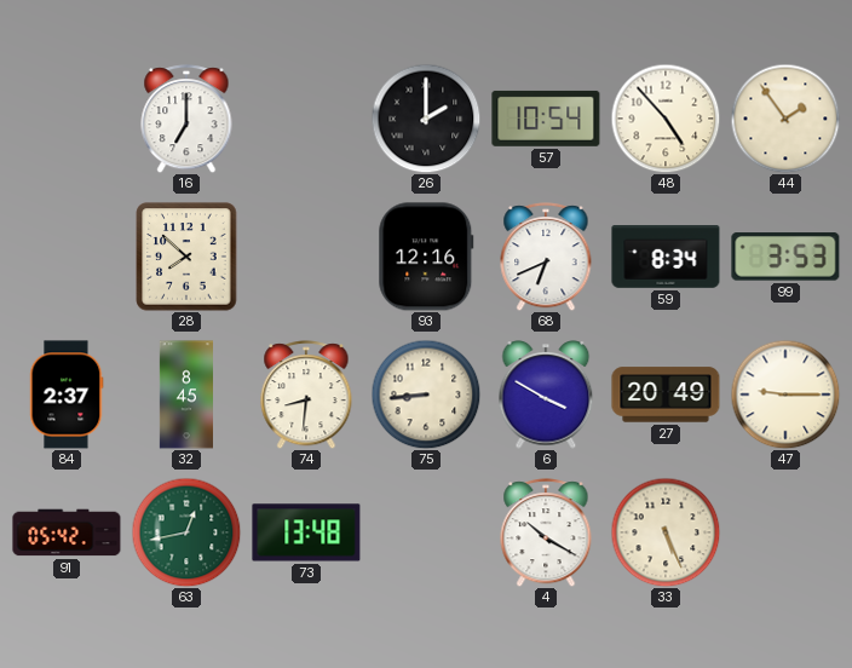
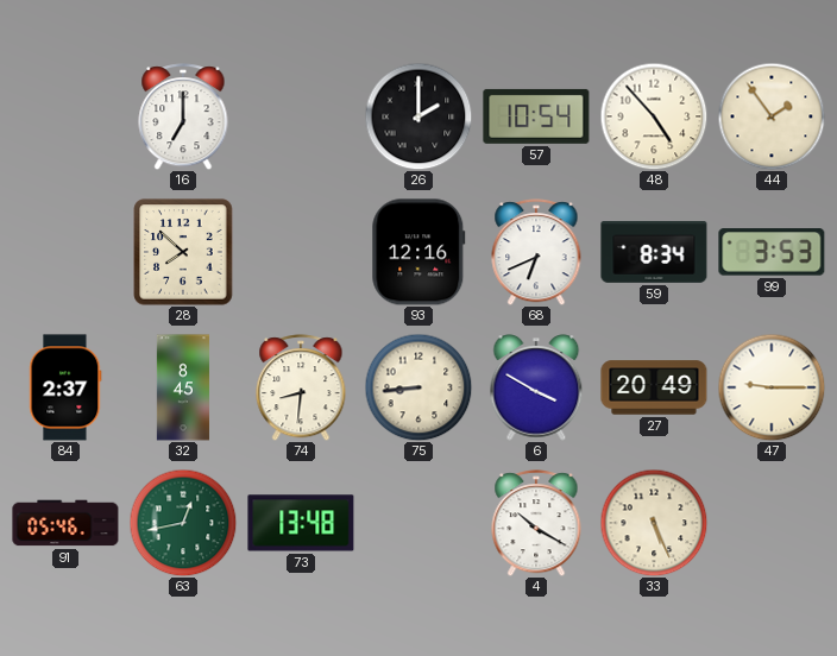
91: 05:42 -> 05:46
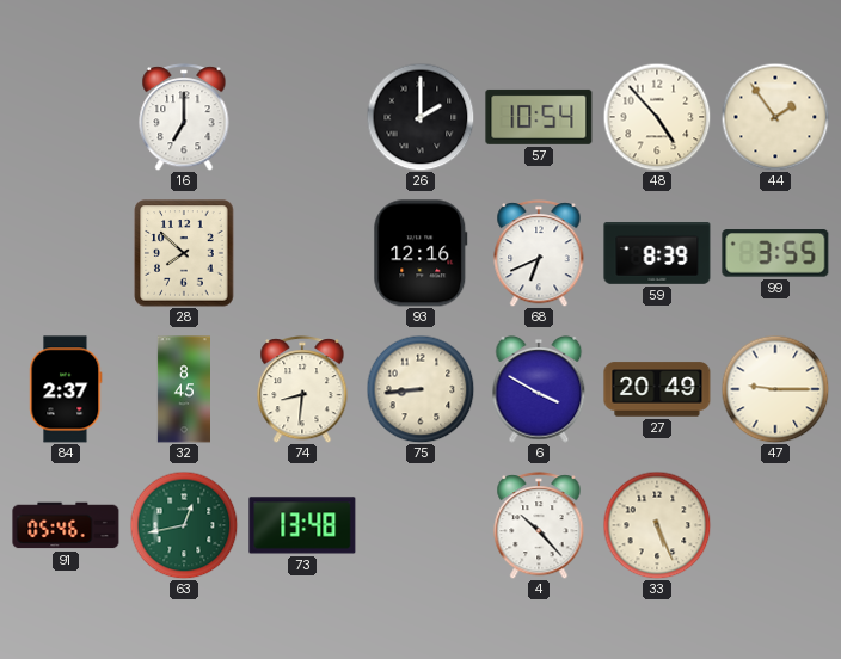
59: 8:34 -> 8:39
99: 3:53 -> 3:55
4: 10:20 -> 10:23
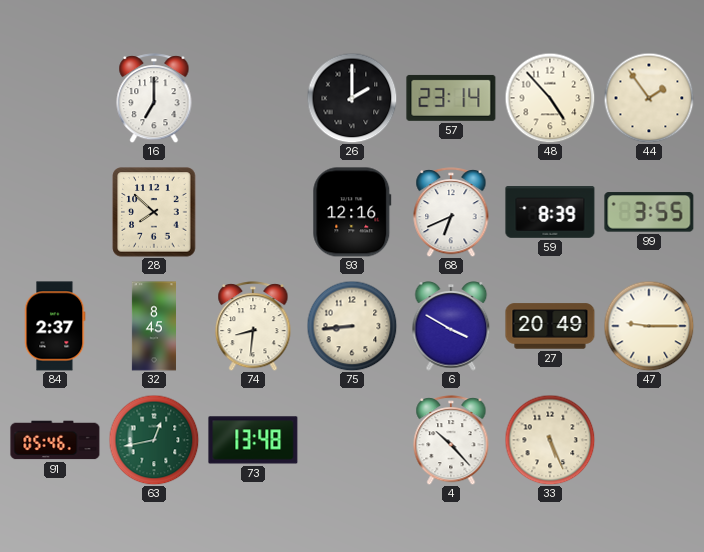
57: 10:54 -> 23:14
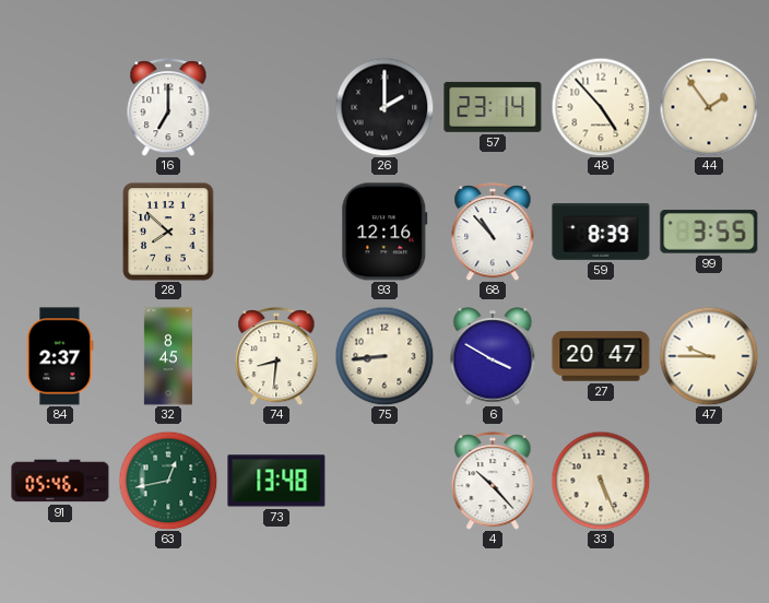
68: 6:41 -> 10:53
27: 20:49 -> 20:47
47: 9:15 -> 9:45
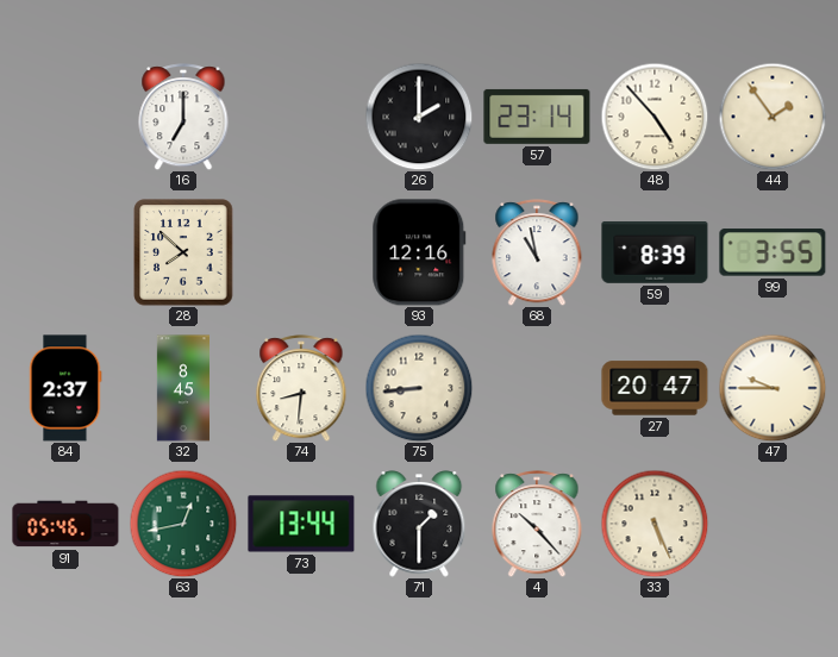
68: 10:53 -> 10:58
6: 3:50 -> none
73: 13:48 -> 13:44
71: none -> 1:30
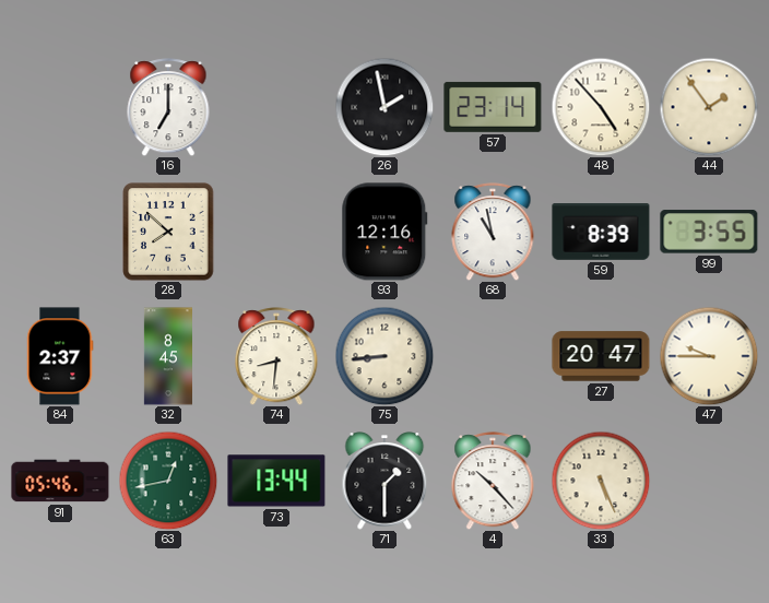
26: 2:00 -> 1:58
